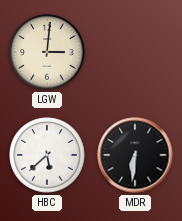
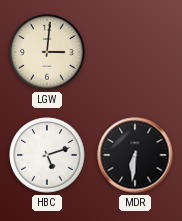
HBC: 5:38 -> 5:12
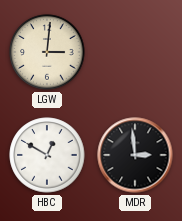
HBC: 5:12 -> 12:50
MDR: 6:31 -> 2:59
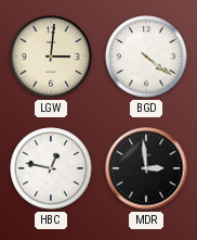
BGD: none -> 4:21
HBC: 12:50 -> 12:47
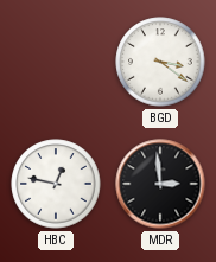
LGW: 3:01 -> none
BGD: 4:21 -> 3:21
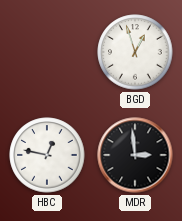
BGD: 3:21 -> 12:57
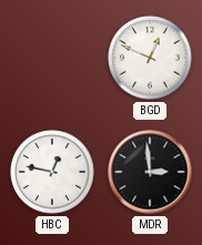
BGD: 12:57 -> 12:49
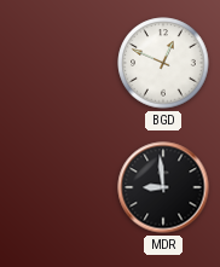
HBC: 12:47 -> none
MDR: 2:59 -> 8:59
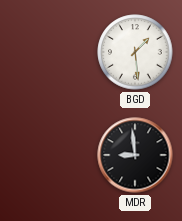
BGD: 12:49 -> 1:29
